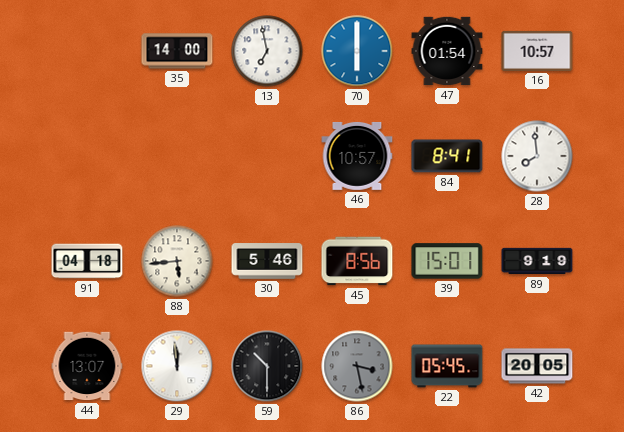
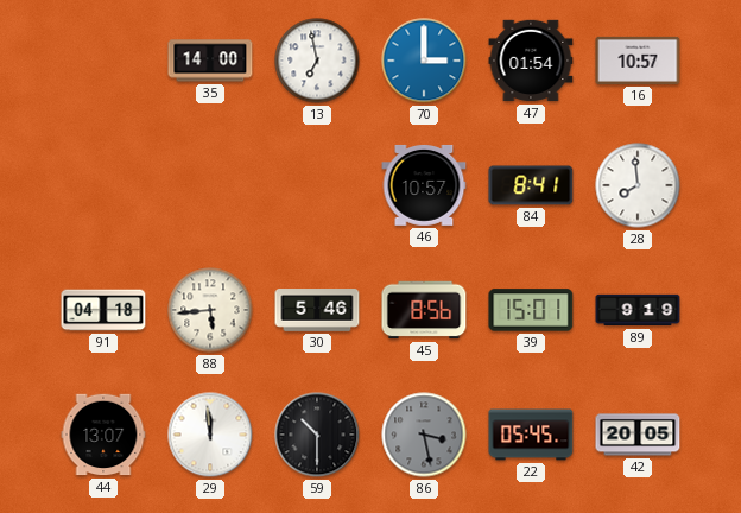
70: 6:00 -> 3:00
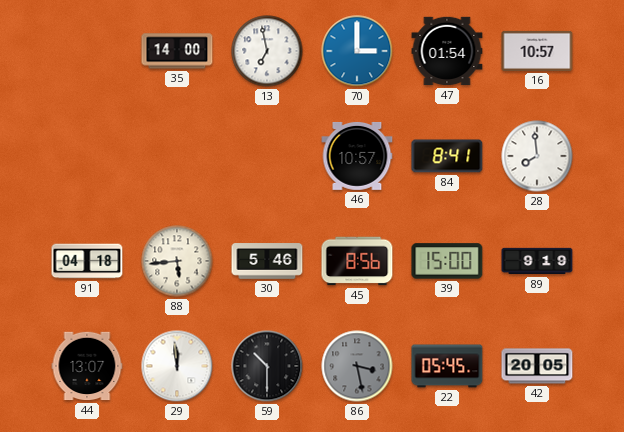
39: 15:01 -> 15:00
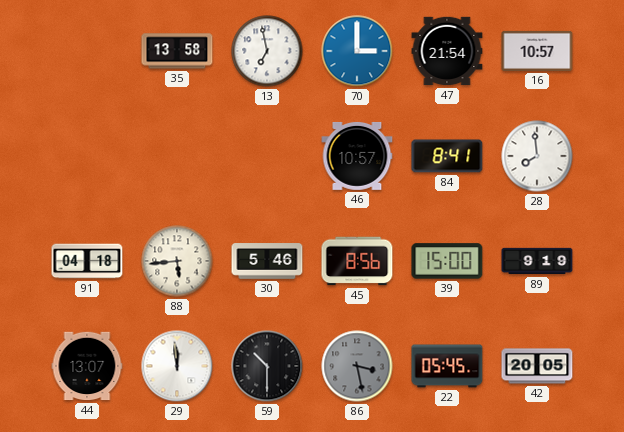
35: 14:00 -> 13:58
47: 01:54 -> 21:54
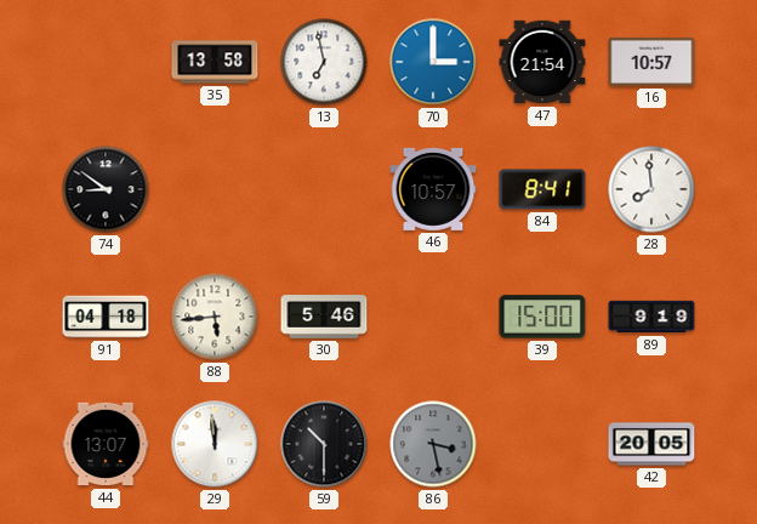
74: none -> 8:51
45: 8:56 -> none
22: 05:45 -> none
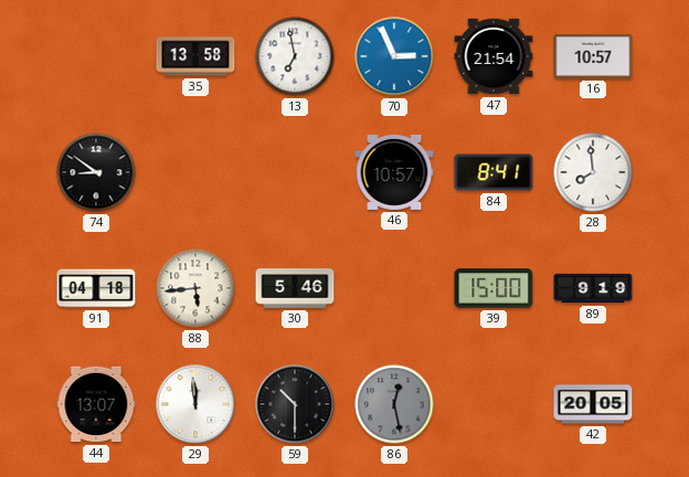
70: 3:00 -> 2:56
86: 3:28 -> 12:28
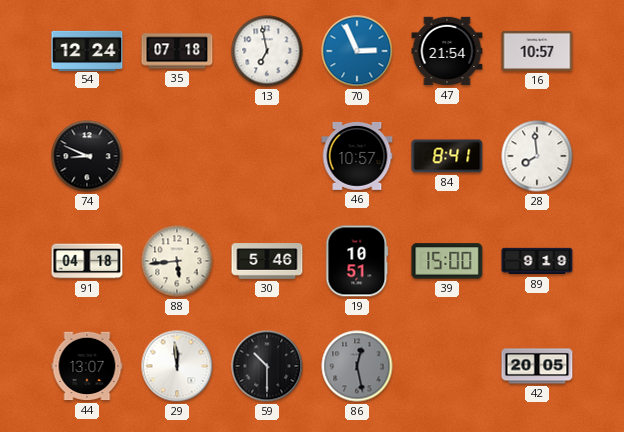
54: none -> 12:24
35: 13:58 -> 07:18
74: 8:51 -> 8:49
19: none -> 10:51
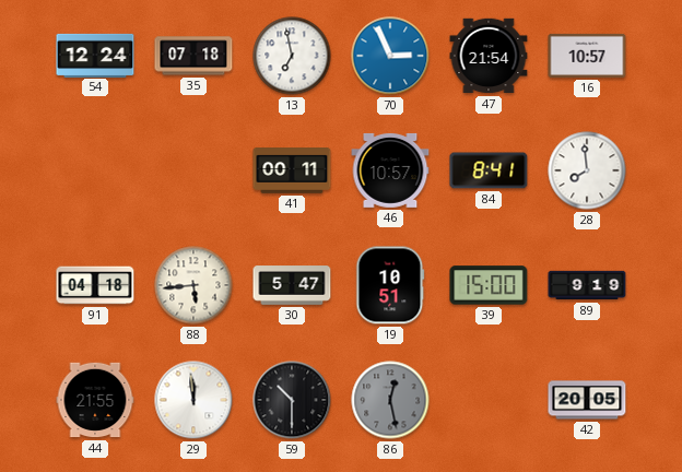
74: 8:49 -> none
41: none -> 00:11
30: 5:46 -> 5:47
44: 13:07 -> 21:55
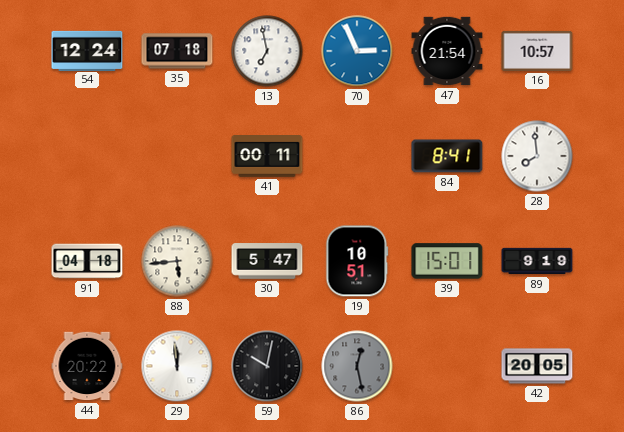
46: 10:57 -> none
39: 15:00 -> 15:01
44: 21:55 -> 20:22
59: 10:30 -> 10:02
